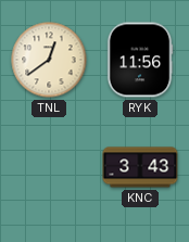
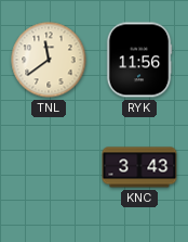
TNL: 12:39 -> 11:39
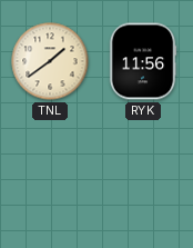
TNL: 11:39 -> 1:39
KNC: 3:43 -> none
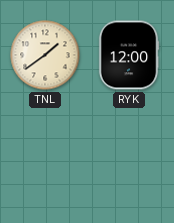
RYK: 11:56 -> 12:00
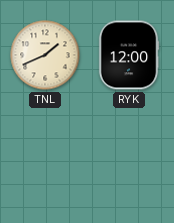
TNL: 1:39 -> 1:41
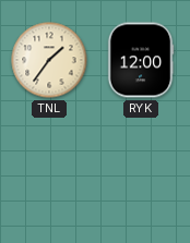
TNL: 1:41 -> 1:36
